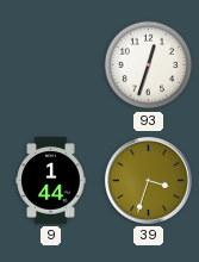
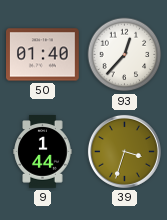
50: none -> 01:40
93: 12:33 -> 12:37
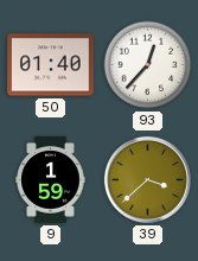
9: 1:44 -> 1:59
39: 3:33 -> 3:38
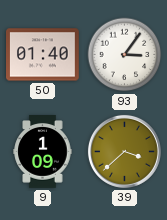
93: 12:37 -> 3:06
9: 1:59 -> 1:09
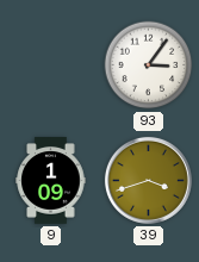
50: 01:40 -> none
39: 3:38 -> 3:42
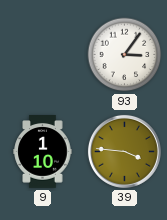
9: 1:09 -> 1:10
39: 3:42 -> 3:46
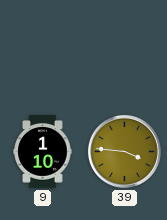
93: 3:06 -> none
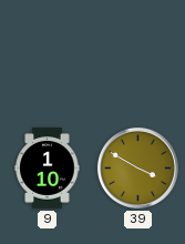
39: 3:46 -> 3:50
